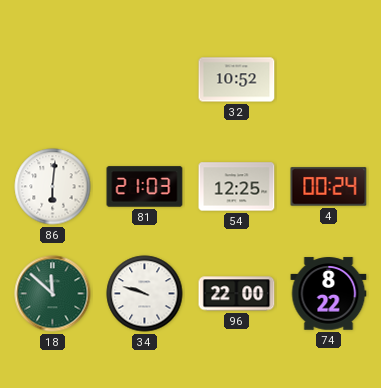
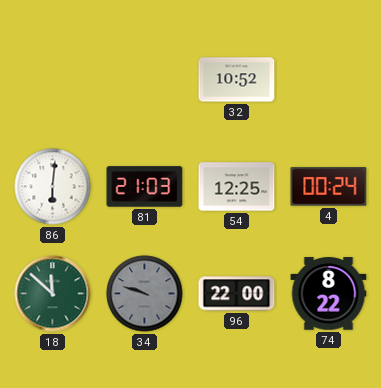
34 dial: white -> grey
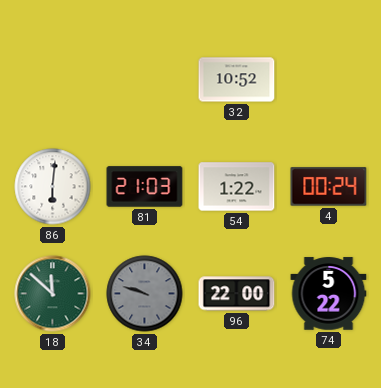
54: 12:25 -> 1:22
74: 8:22 -> 5:22
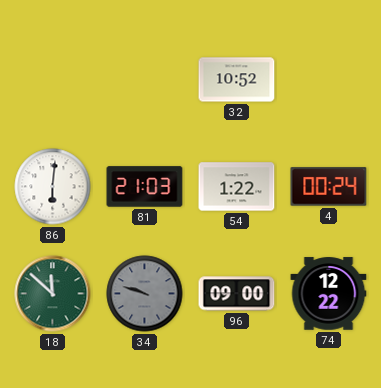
96: 22:00 -> 09:00
74: 5:22 -> 12:22
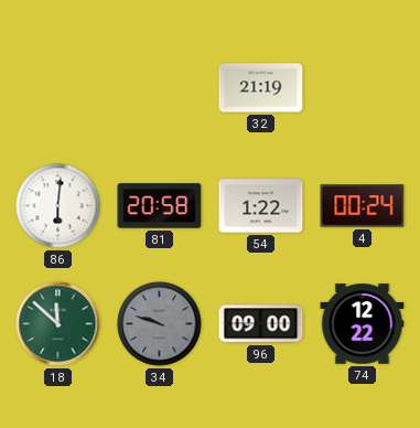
32: 10:52 -> 21:19
81: 21:03 -> 20:58
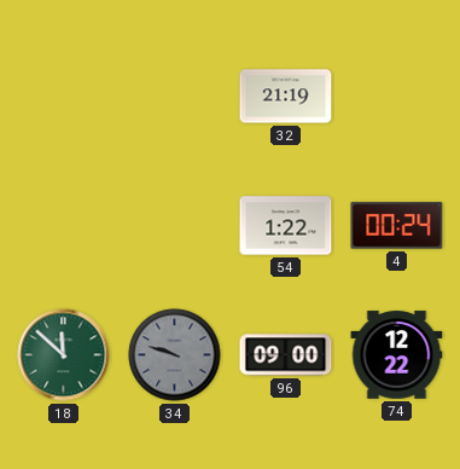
86: 6:01 -> none
81: 20:58 -> none
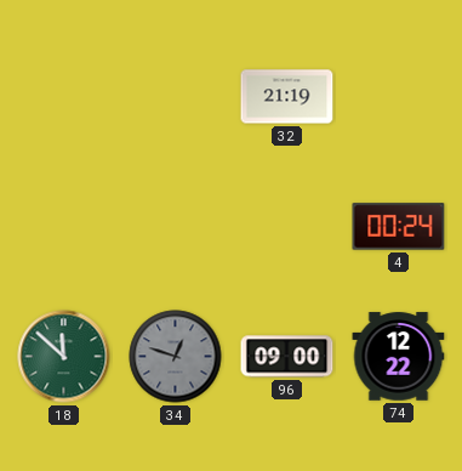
54: 1:22 -> none
34: 9:48 -> 12:48
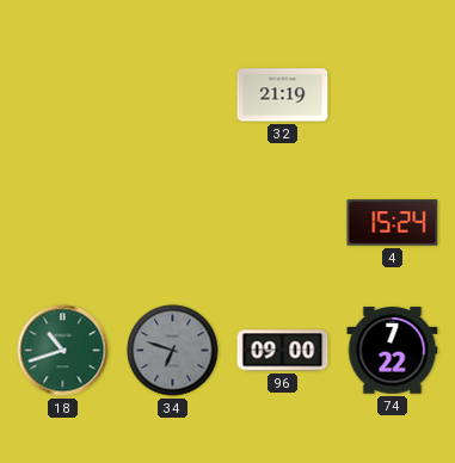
4: 00:24 -> 15:24
18: 11:52 -> 10:42
34: 12:48 -> 6:48
74: 12:22 -> 7:22
